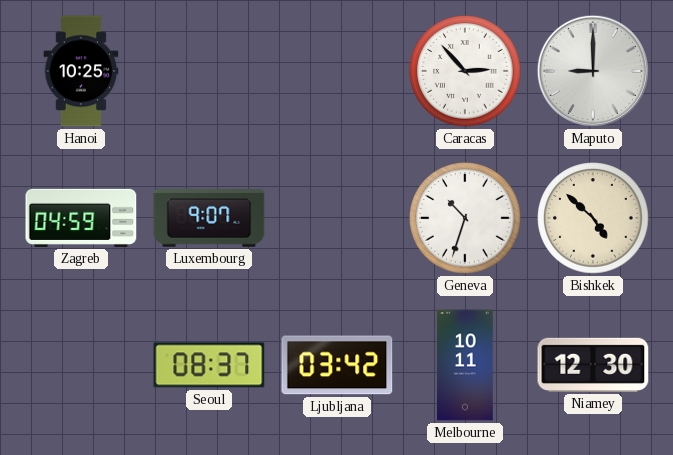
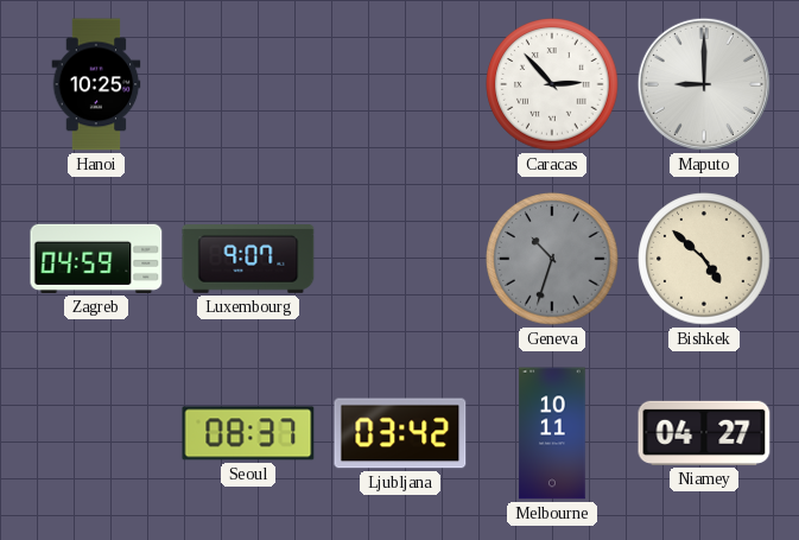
Geneva dial: white -> grey
Niamey: 12:30 -> 04:27
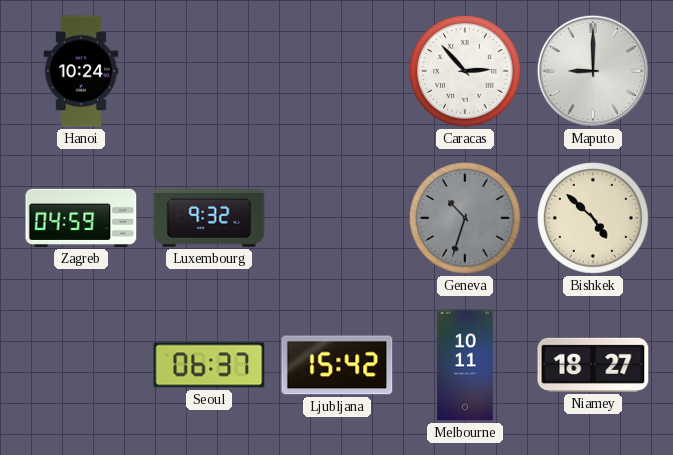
Hanoi: 10:25 -> 10:24
Luxembourg: 9:07 -> 9:32
Seoul: 08:37 -> 06:37
Ljubljana: 03:42 -> 15:42
Niamey: 04:27 -> 18:27
